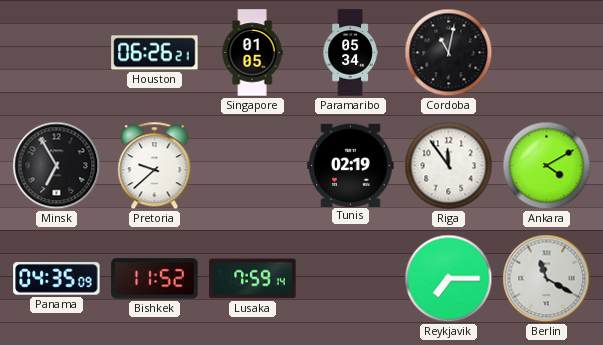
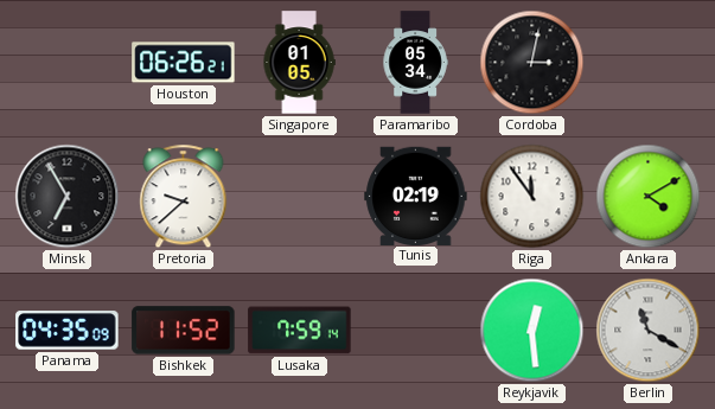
Cordoba: 11:02 -> 3:02
Reykjavik: 7:15 -> 12:29
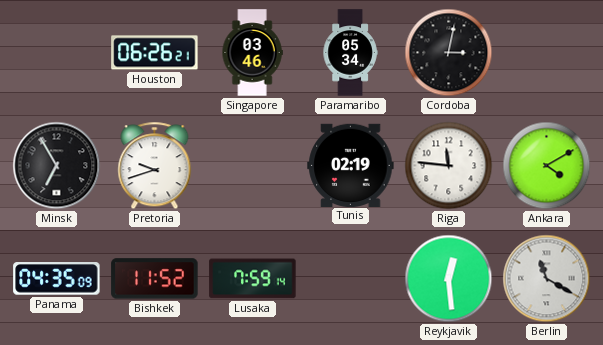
Singapore: 01:05 -> 03:46
Pretoria: 9:38 -> 9:42
Riga: 11:54 -> 11:46
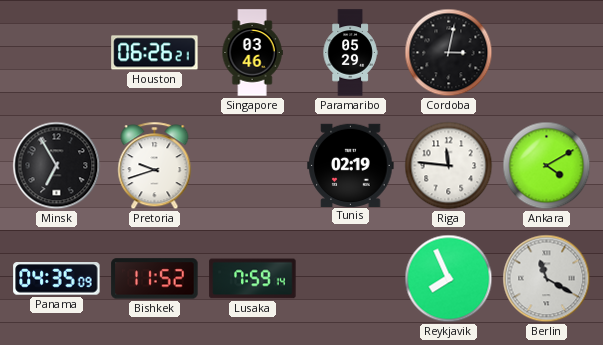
Paramaribo: 05:34 -> 05:29
Reykjavik: 12:29 -> 7:56
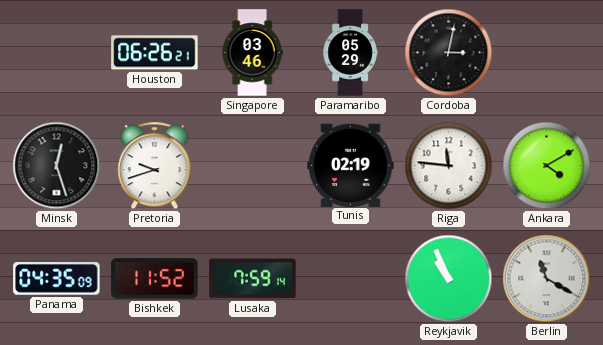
Minsk: 6:55 -> 12:27
Reykjavik: 7:56 -> 10:56
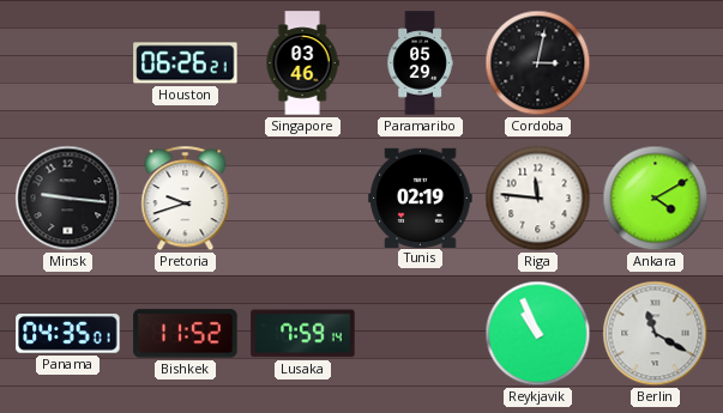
Minsk: 12:27 -> 9:16
Panama: 04:35:09 -> 04:35:01
